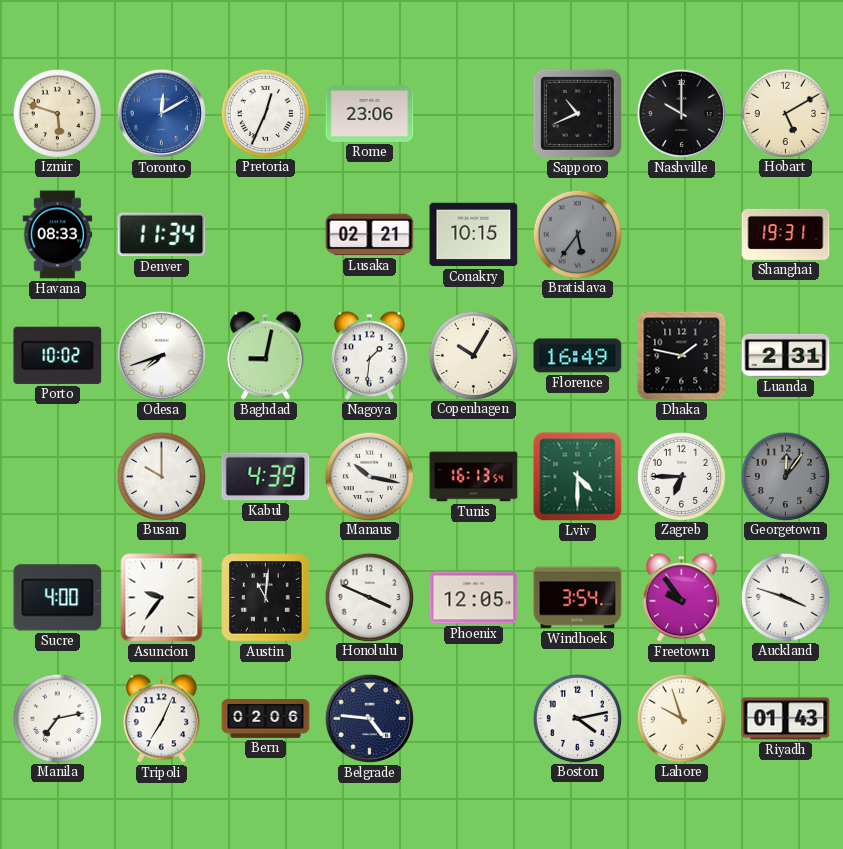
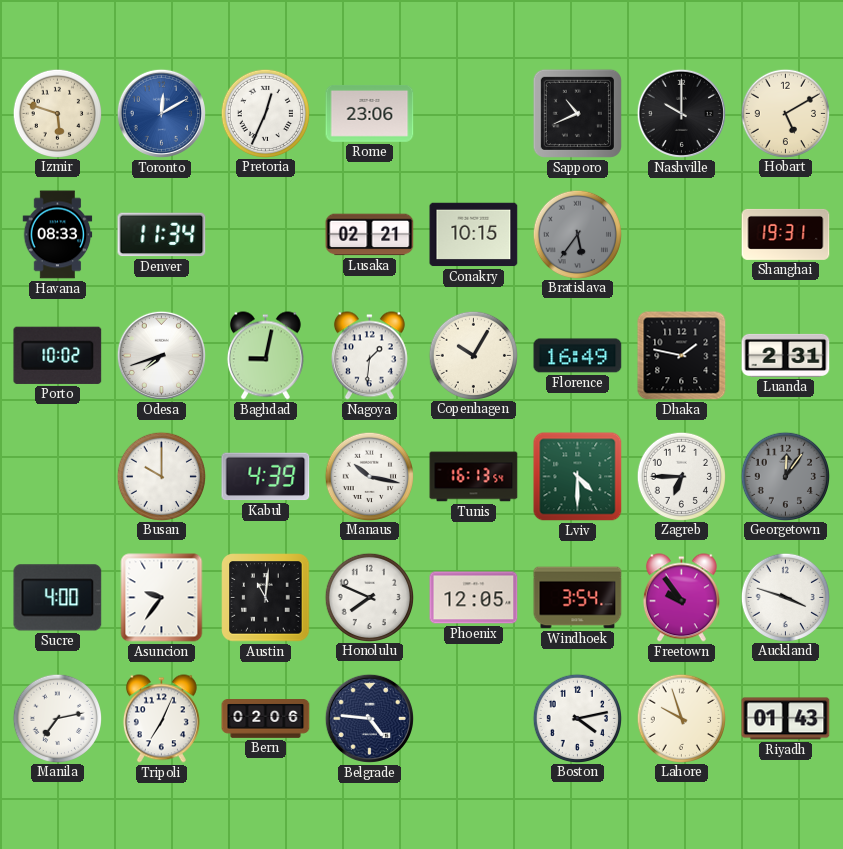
Honolulu: 3:49 -> 7:49
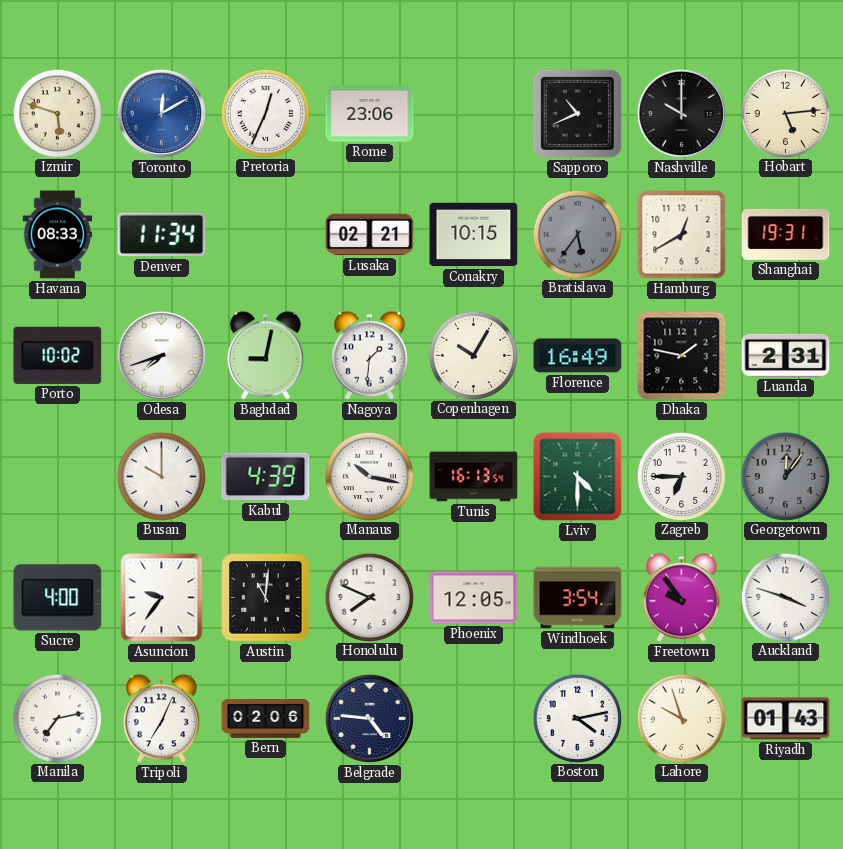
Hobart: 5:10 -> 5:14
Hamburg: none -> 12:40
